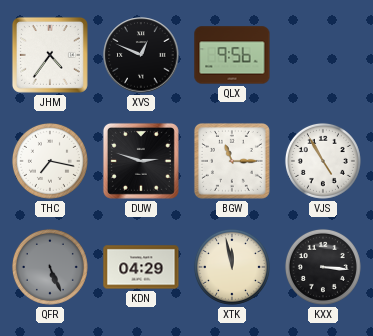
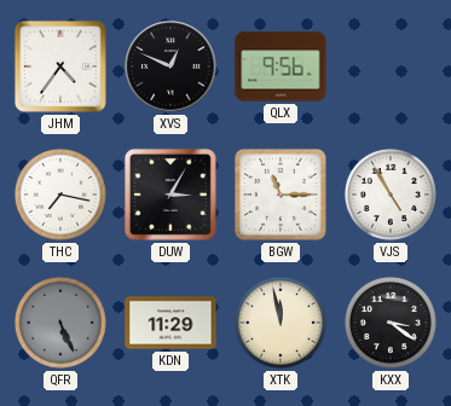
DUW: 2:48 -> 3:05
KDN: 04:29 -> 11:29
KXX: 3:16 -> 3:21
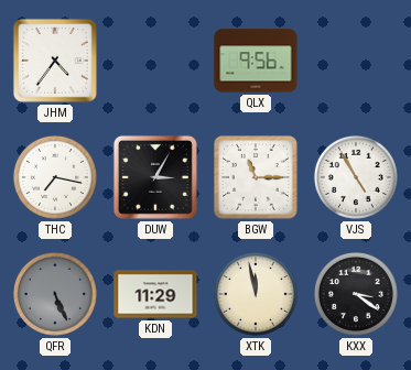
XVS: 12:49 -> none
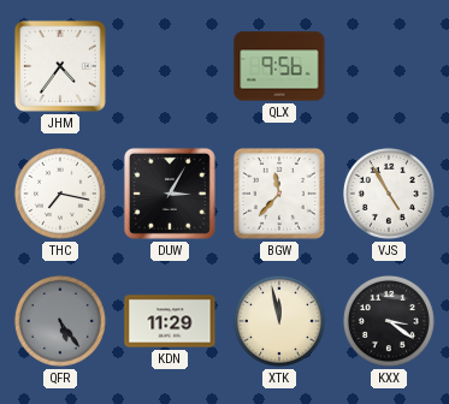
BGW: 11:15 -> 11:37
QFR: 5:26 -> 5:24
